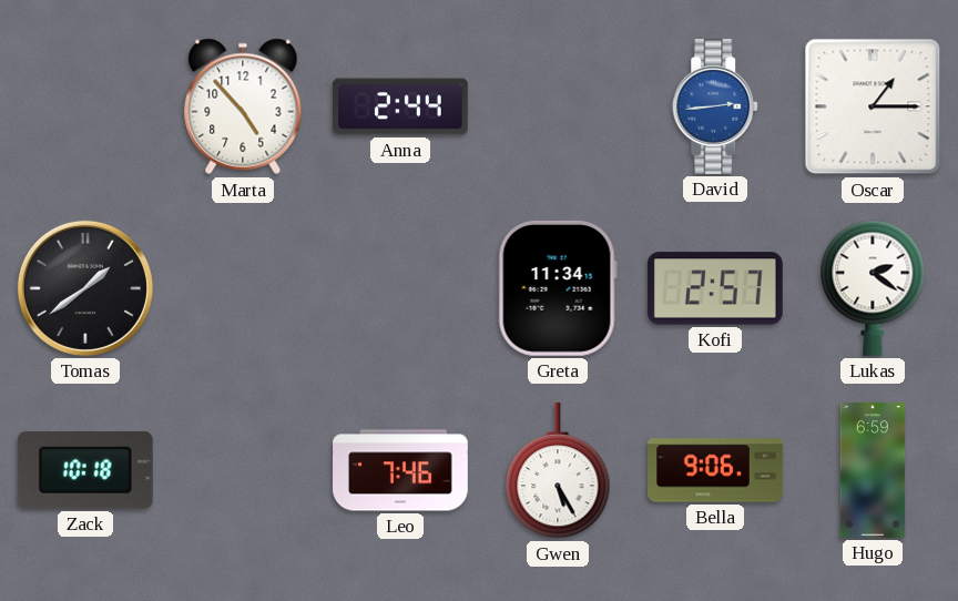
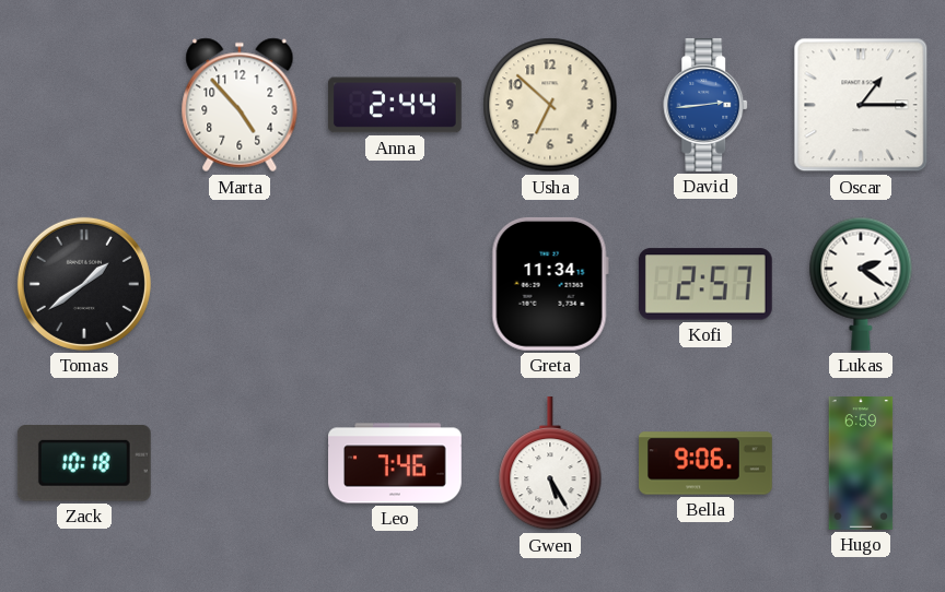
Usha: none -> 6:52
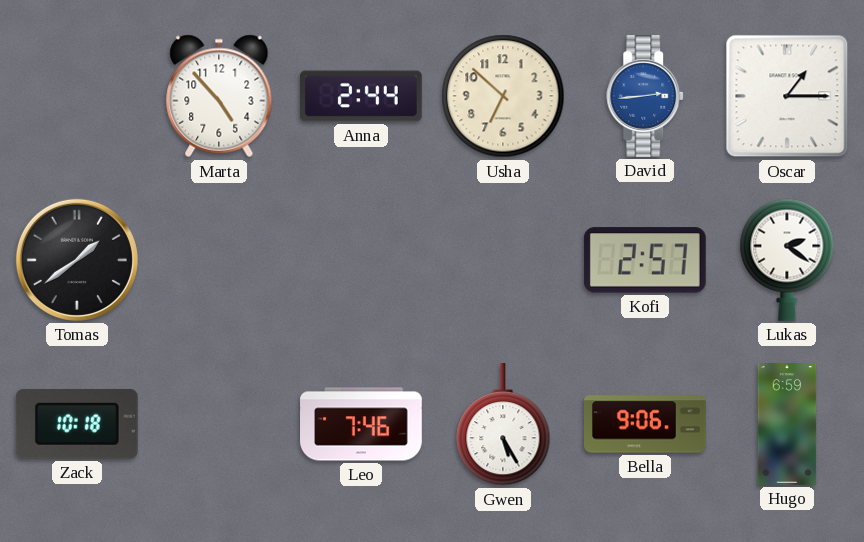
Greta: 11:34 -> none
